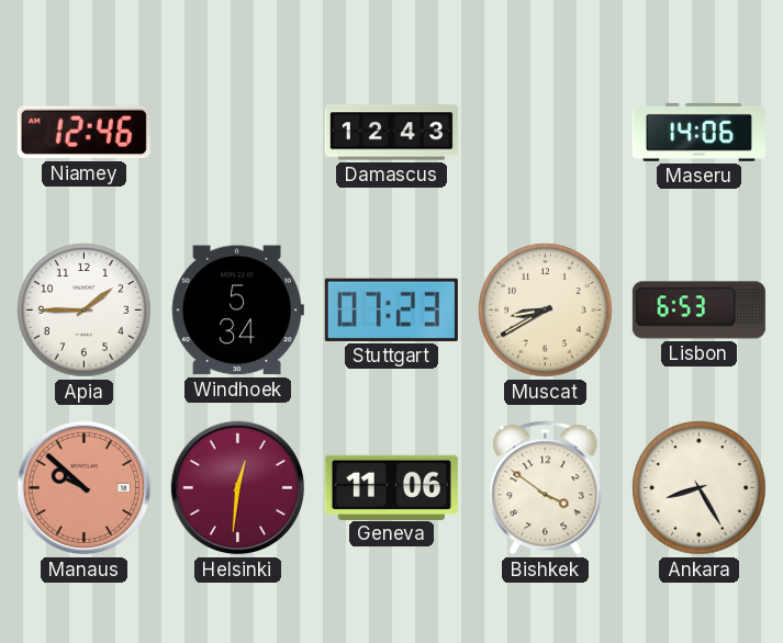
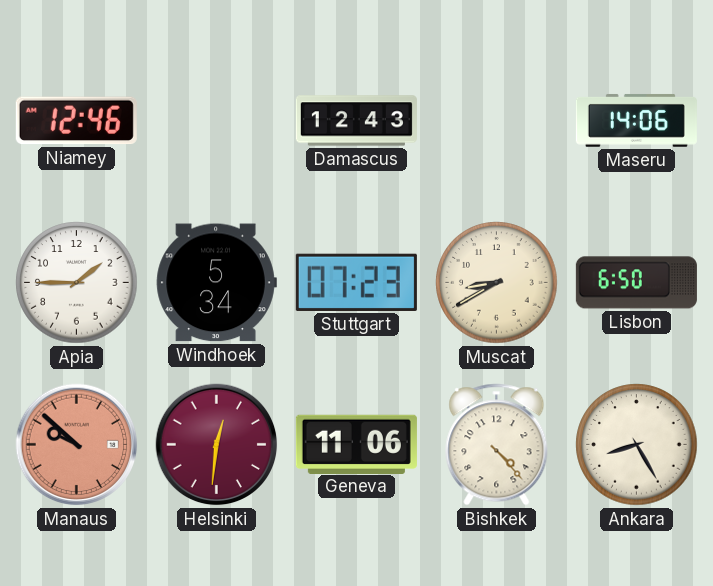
Lisbon: 6:53 -> 6:50
Bishkek: 3:51 -> 4:23
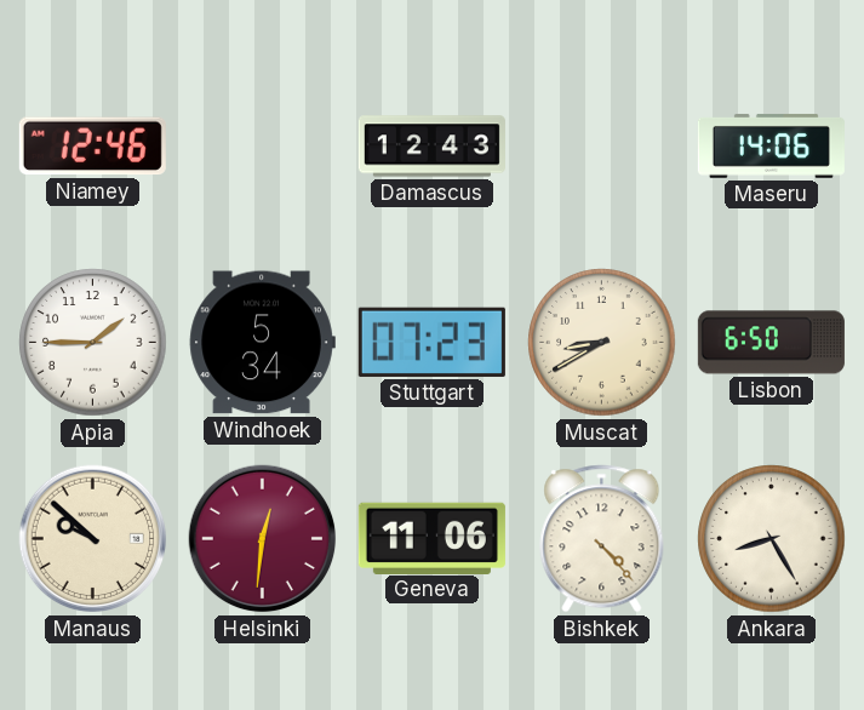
Manaus dial: salmon -> cream
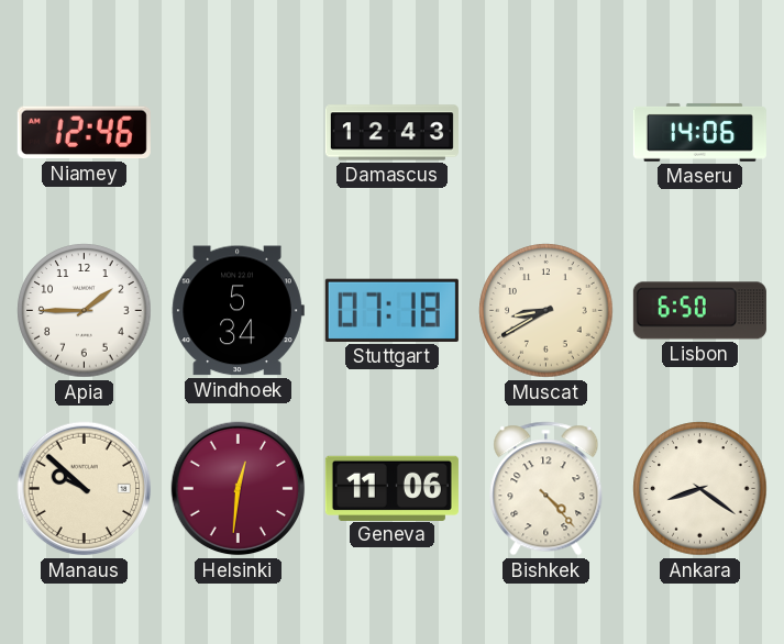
Stuttgart: 07:23 -> 07:18
Ankara: 8:25 -> 8:21
